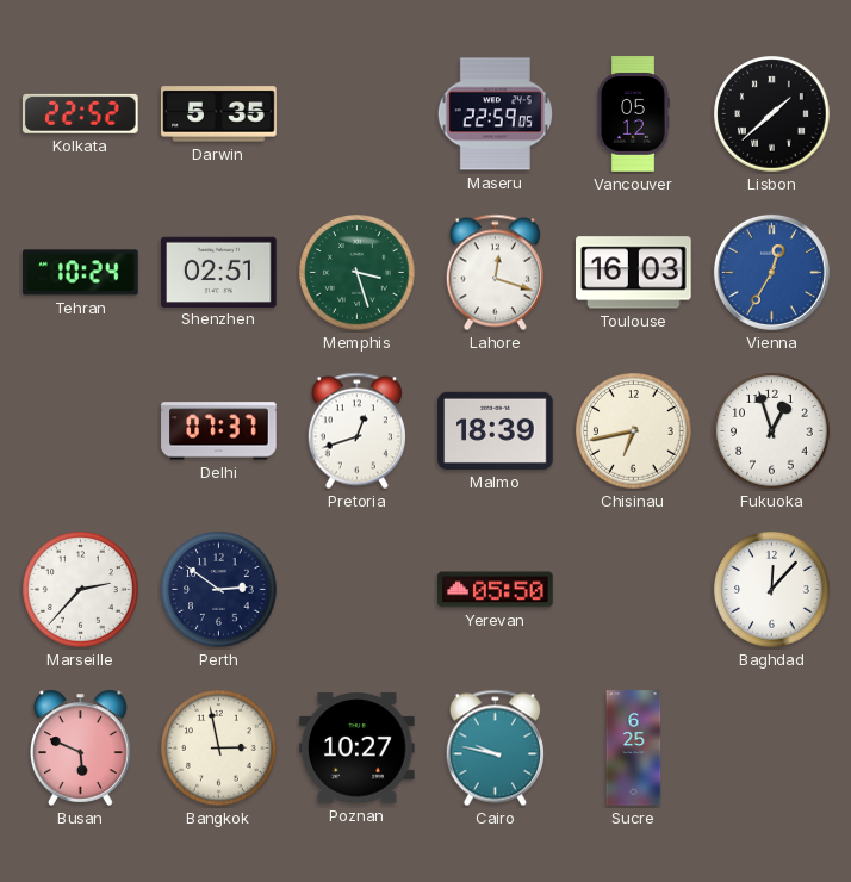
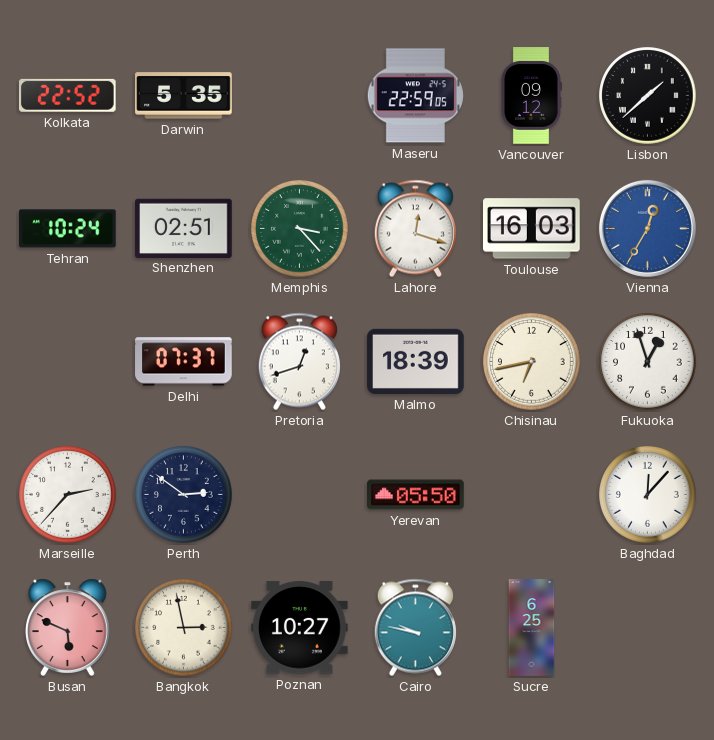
Vancouver: 05:12 -> 09:12
Memphis: 3:27 -> 3:23
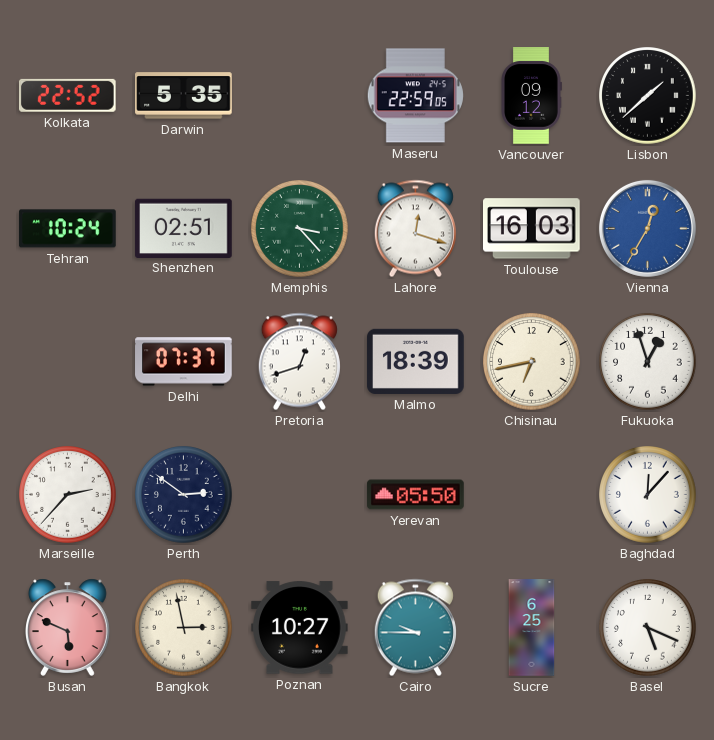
Cairo: 9:47 -> 9:45
Basel: none -> 5:19
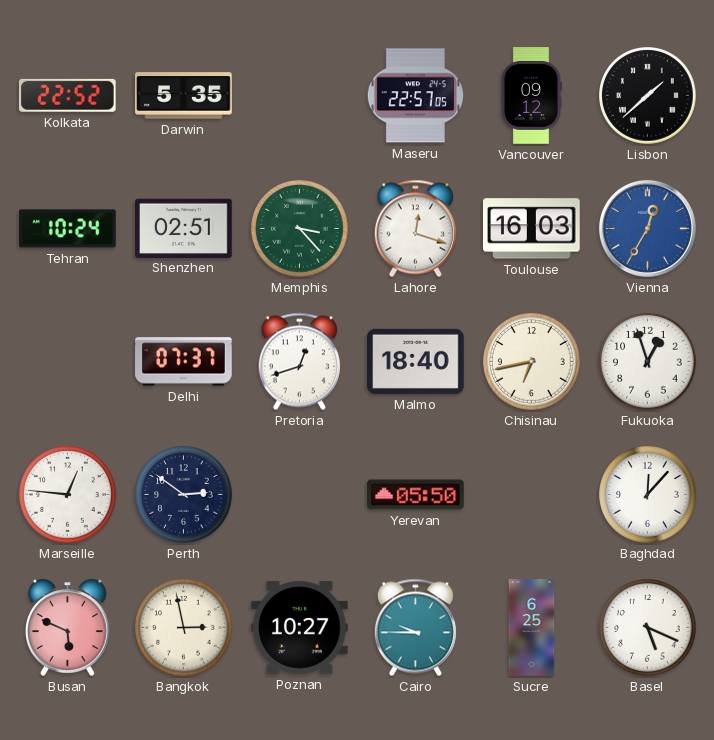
Maseru: 22:59 -> 22:57
Malmo: 18:39 -> 18:40
Marseille: 2:37 -> 12:46
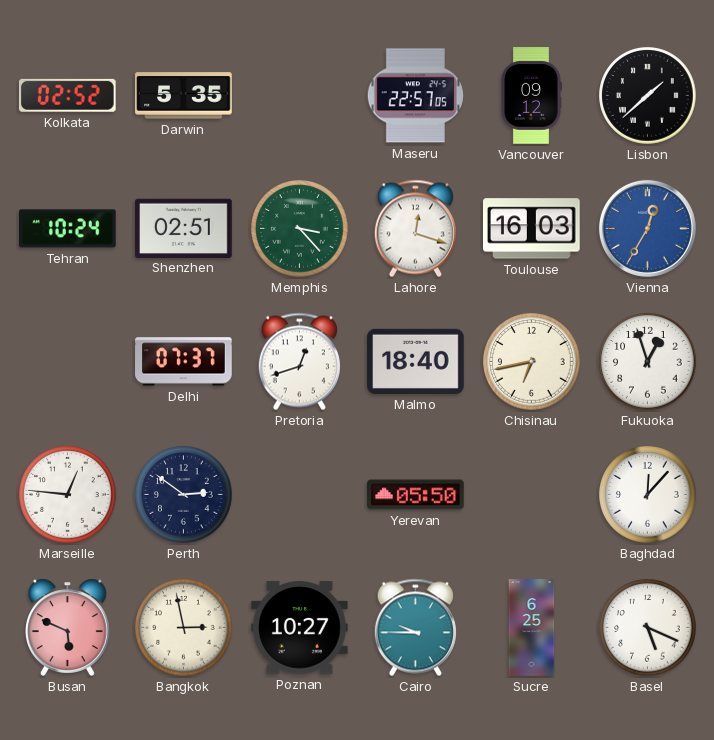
Kolkata: 22:52 -> 02:52
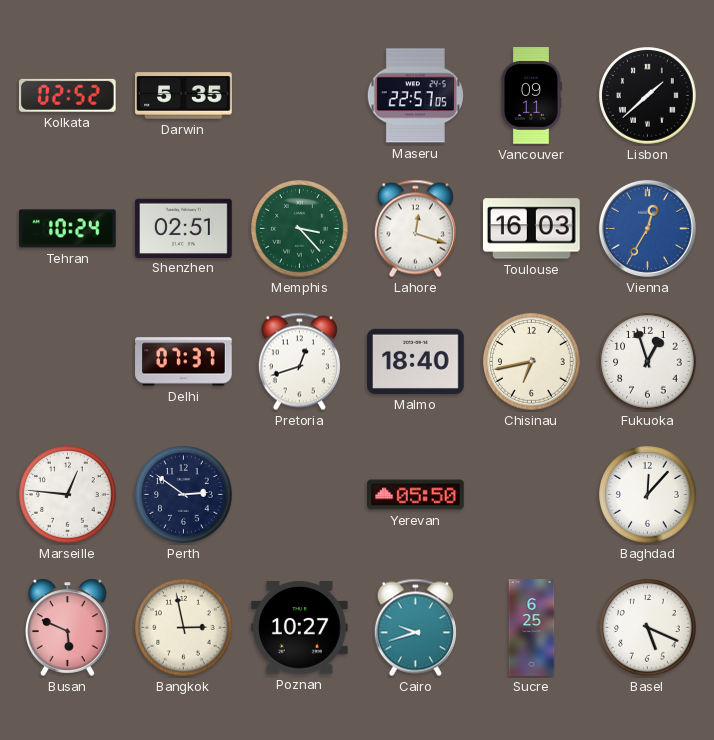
Vancouver: 09:12 -> 09:11
Cairo: 9:45 -> 9:42
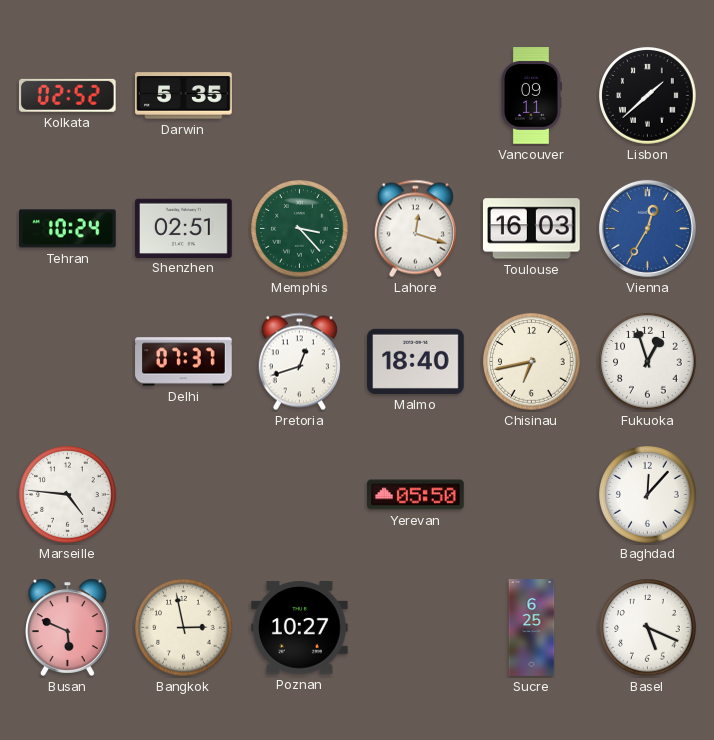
Maseru: 22:57 -> none
Marseille: 12:46 -> 4:46
Perth: 2:51 -> none
Cairo: 9:42 -> none
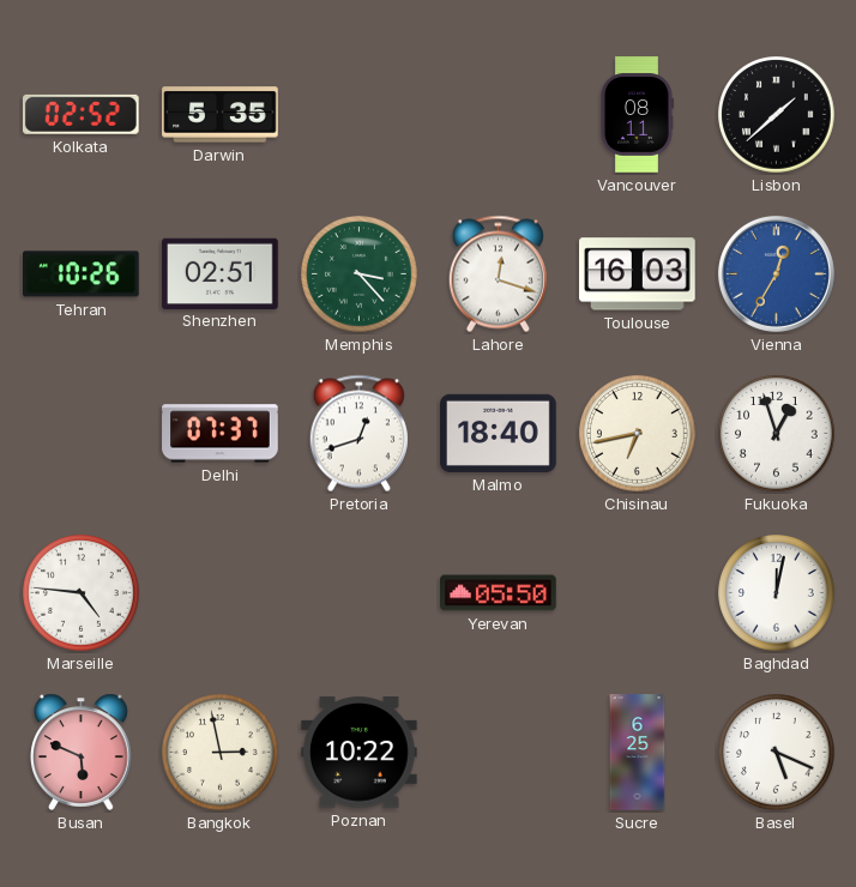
Vancouver: 09:11 -> 08:11
Tehran: 10:24 -> 10:26
Baghdad: 12:07 -> 12:02
Poznan: 10:27 -> 10:22
